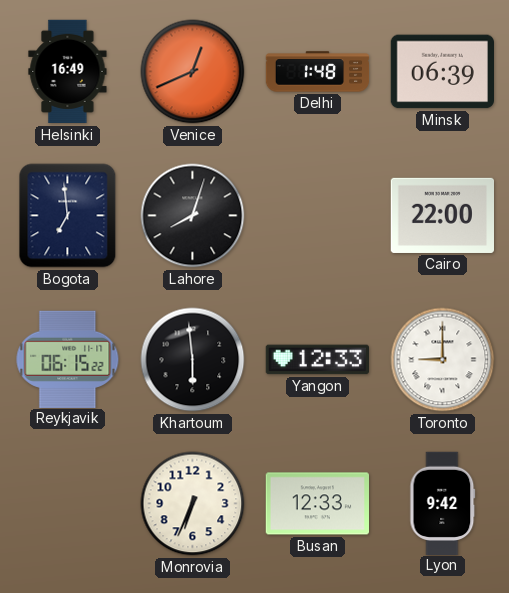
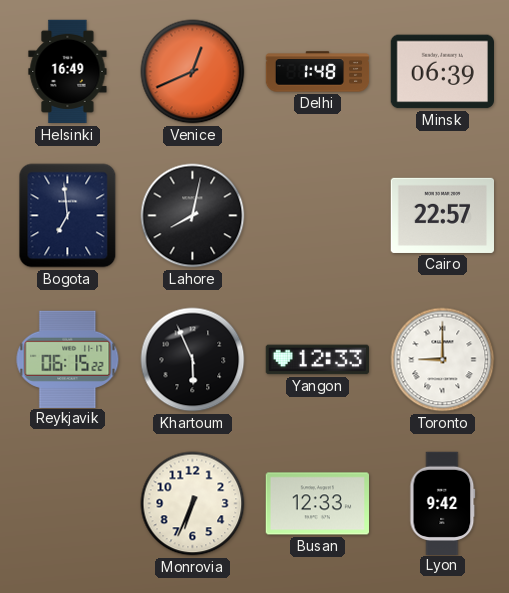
Lahore: 8:03 -> 8:02
Cairo: 22:00 -> 22:57
Khartoum: 5:59 -> 5:56
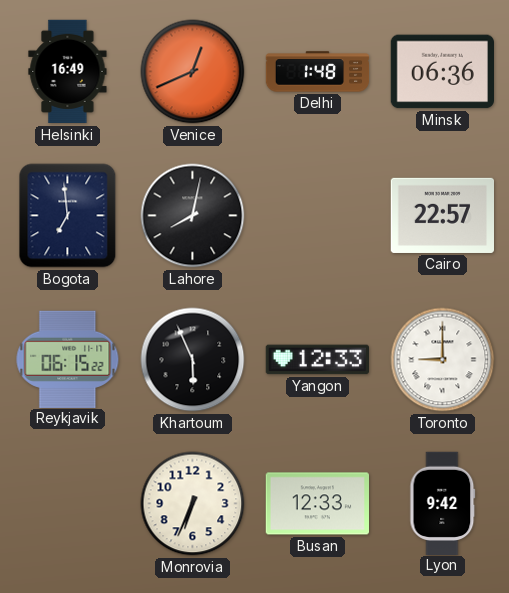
Minsk: 06:39 -> 06:36
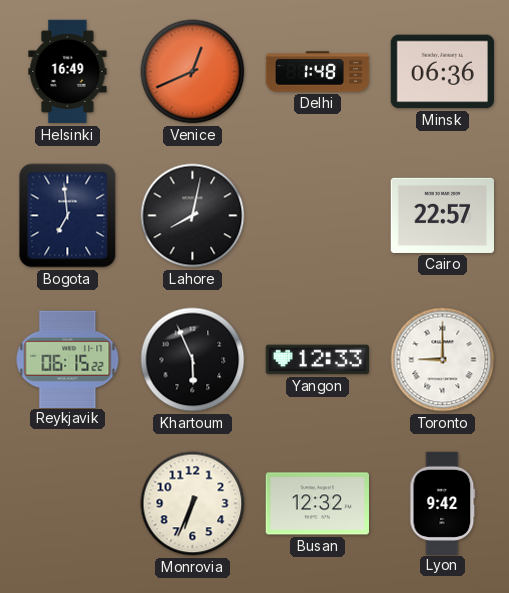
Busan: 12:33 -> 12:32
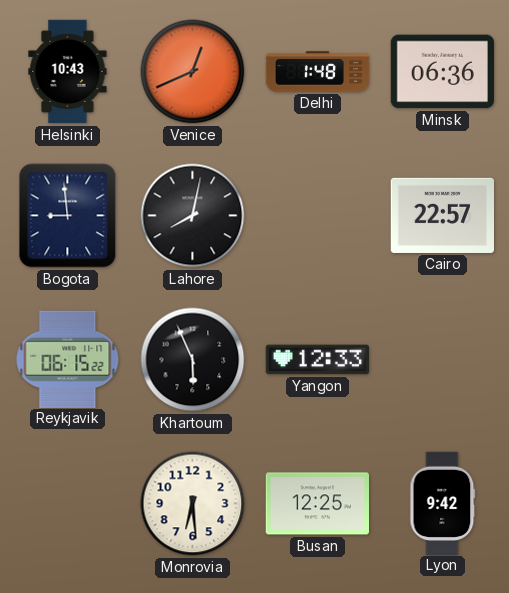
Helsinki: 16:49 -> 10:43
Bogota: 6:59 -> 8:59
Toronto: 9:00 -> none
Monrovia: 6:34 -> 6:29
Busan: 12:32 -> 12:25
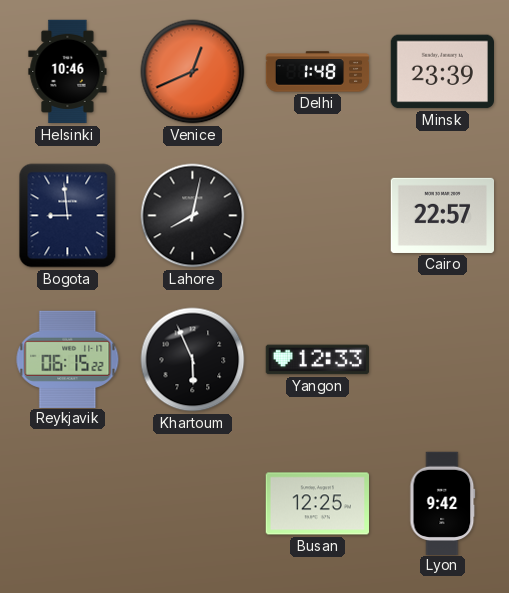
Helsinki: 10:43 -> 10:46
Minsk: 06:36 -> 23:39
Monrovia: 6:29 -> none
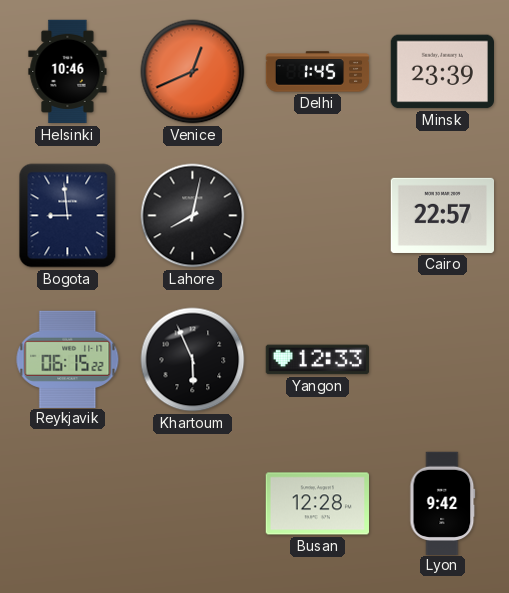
Delhi: 1:48 -> 1:45
Busan: 12:25 -> 12:28
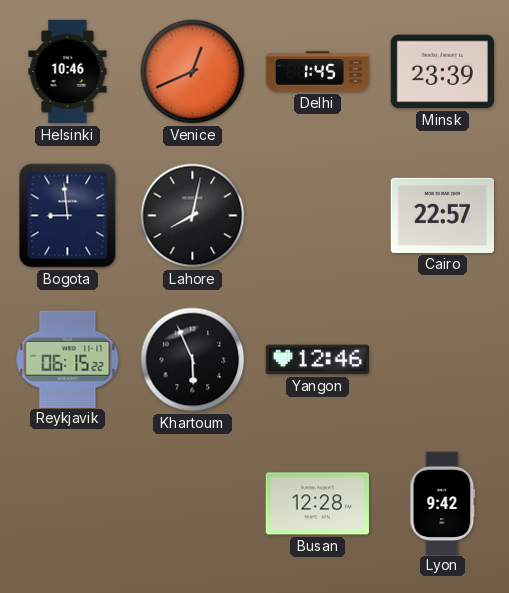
Yangon: 12:33 -> 12:46
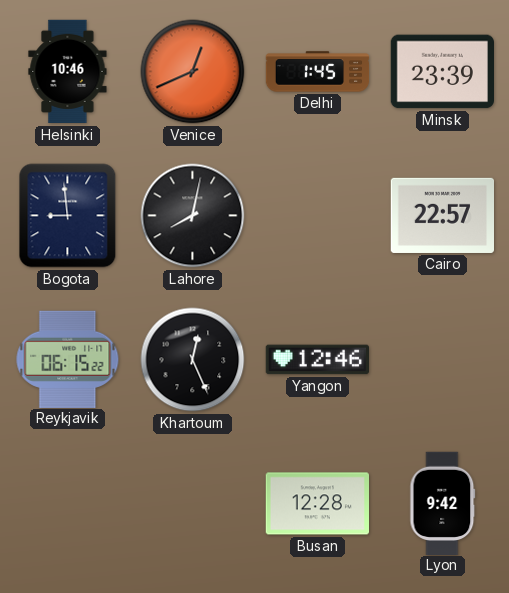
Khartoum: 5:56 -> 12:26
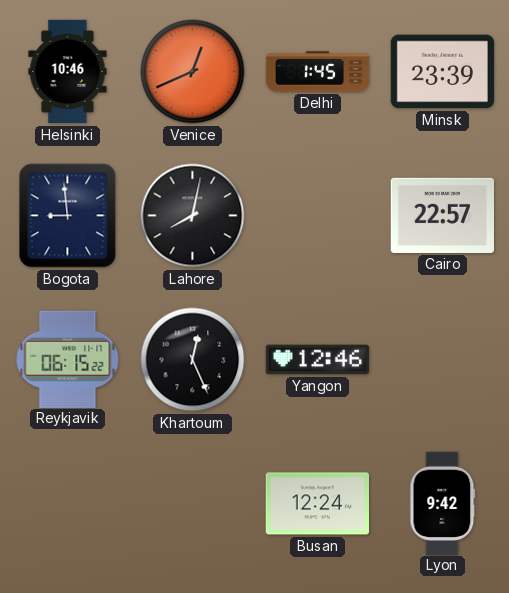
Busan: 12:28 -> 12:24
